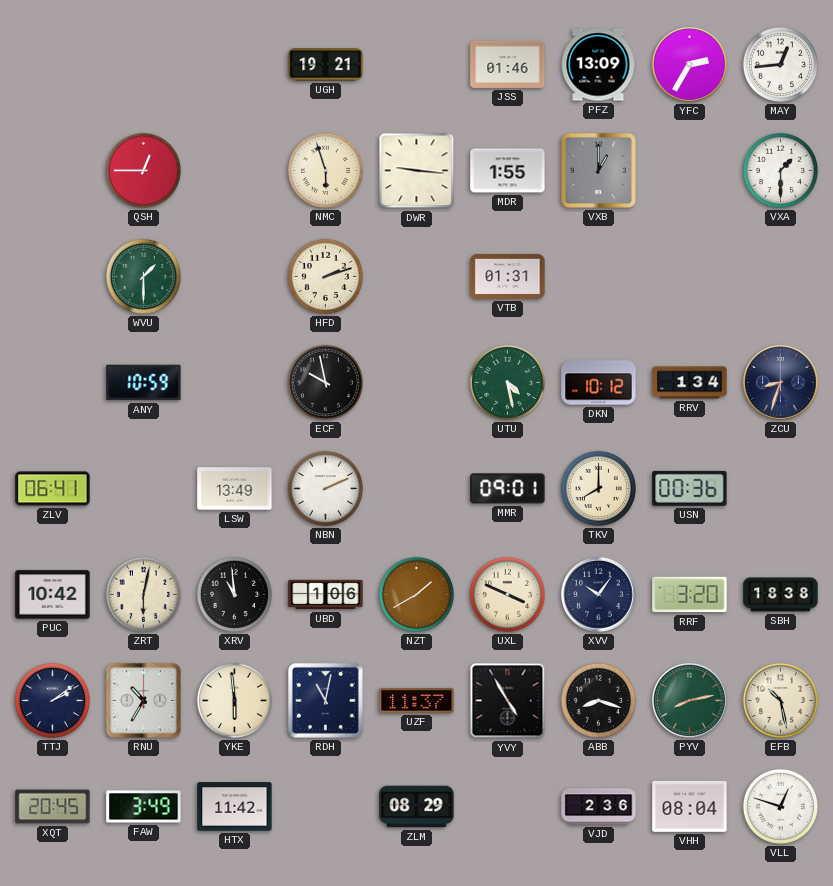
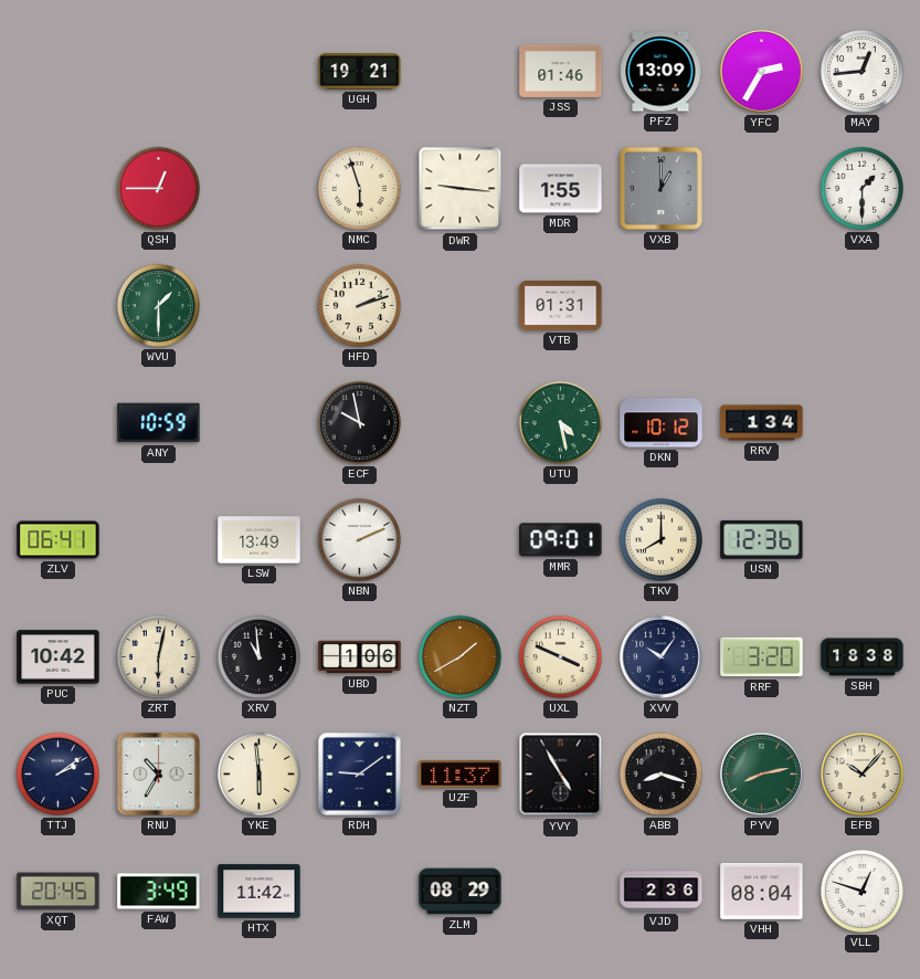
ZCU: 8:33 -> none
USN: 00:36 -> 12:36
RDH: 11:02 -> 9:09
EFB: 10:28 -> 10:07
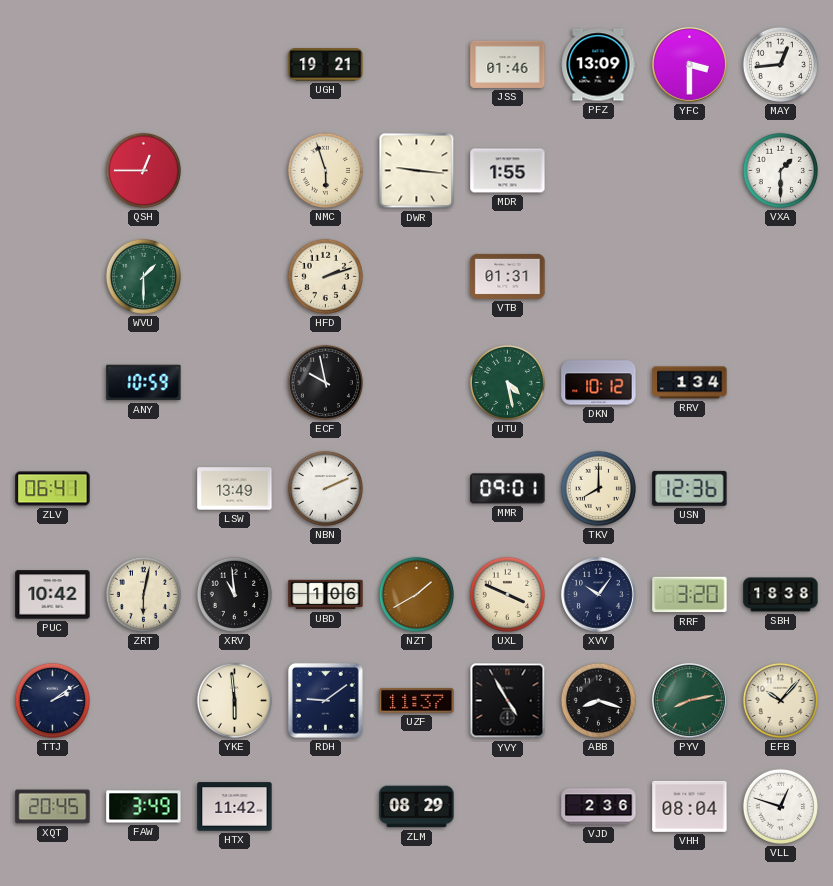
YFC: 2:35 -> 3:30
VXB: 1:00 -> none
RNU: 10:35 -> none
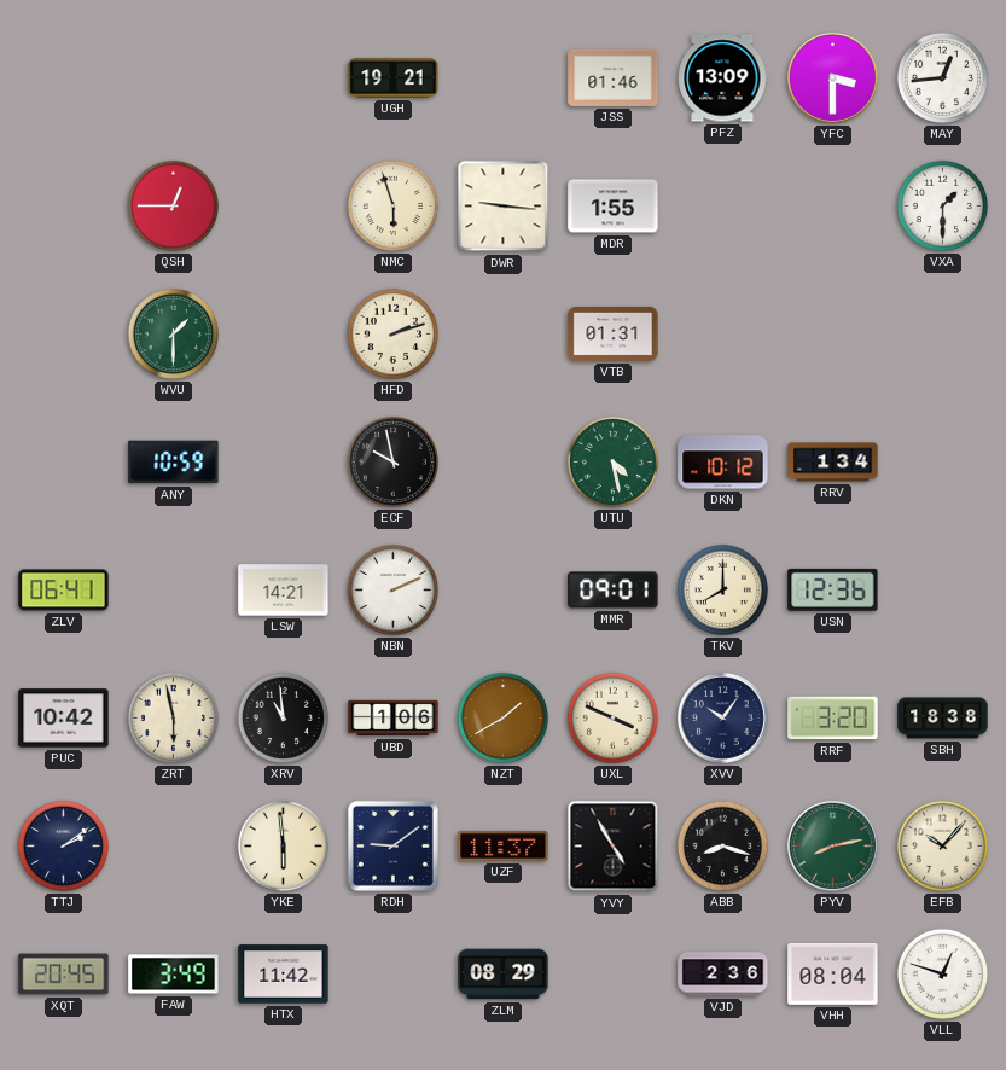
LSW: 13:49 -> 14:21
ZRT: 6:02 -> 5:58
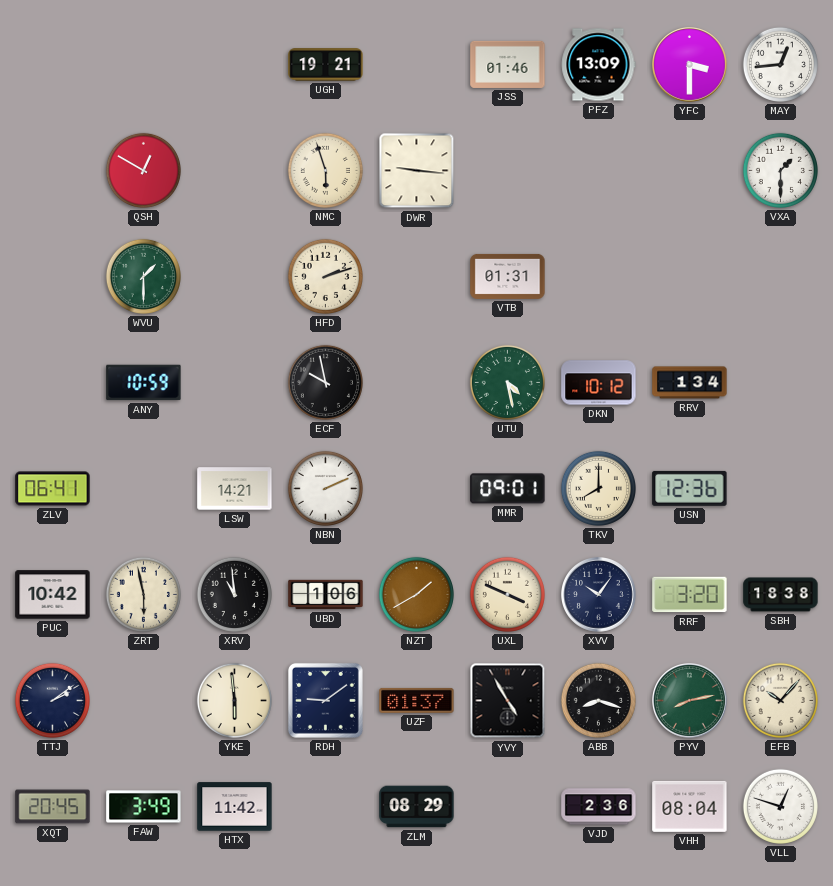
QSH: 12:45 -> 12:50
MDR: 1:55 -> none
UZF: 11:37 -> 01:37
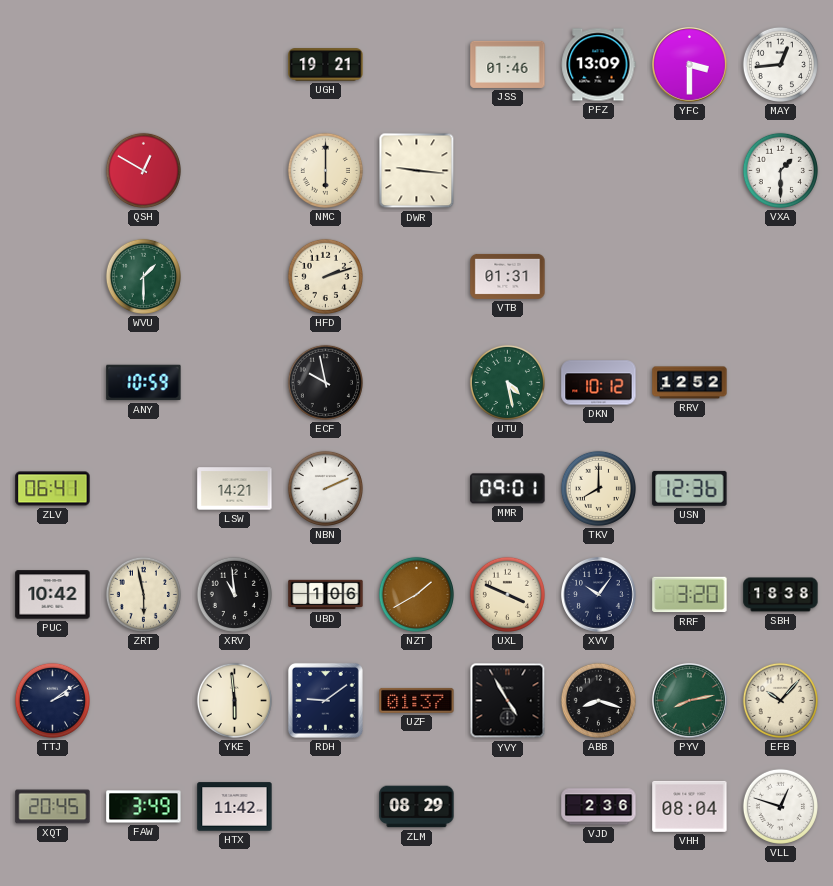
NMC: 5:57 -> 6:00
RRV: 1:34 -> 12:52
